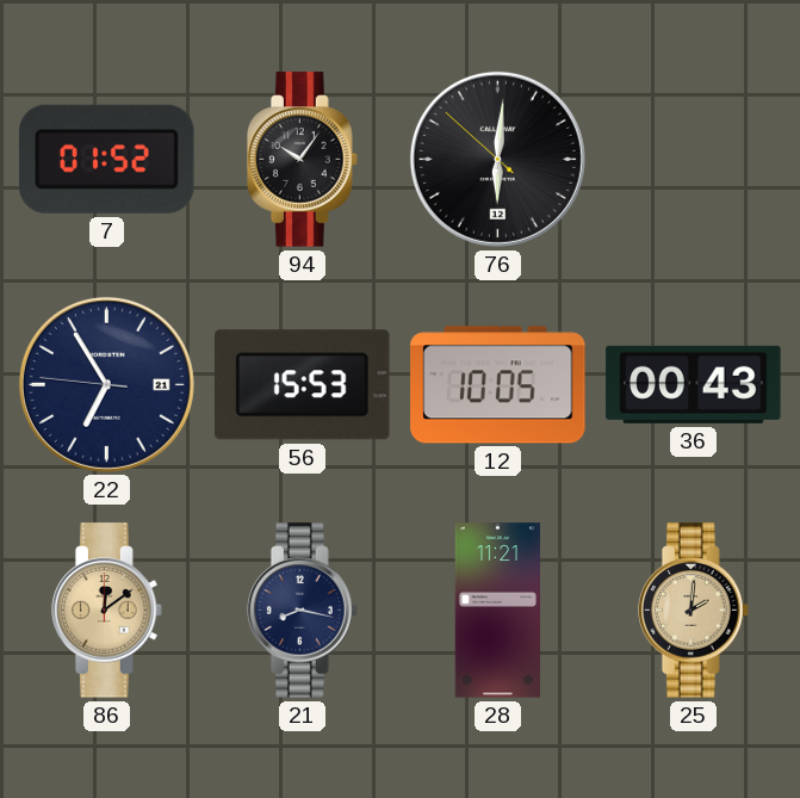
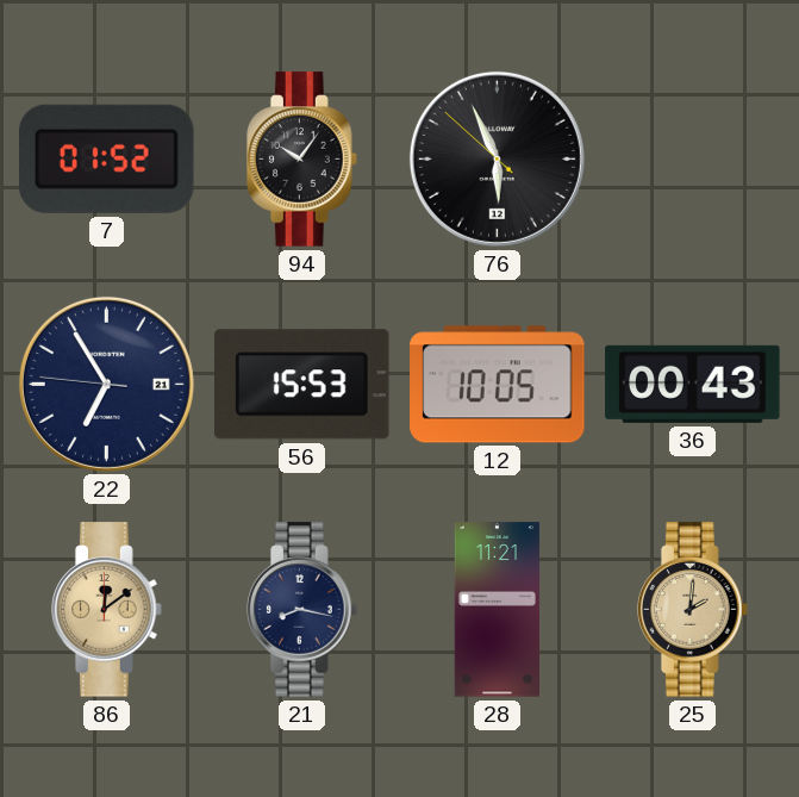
76: 6:00 -> 5:55
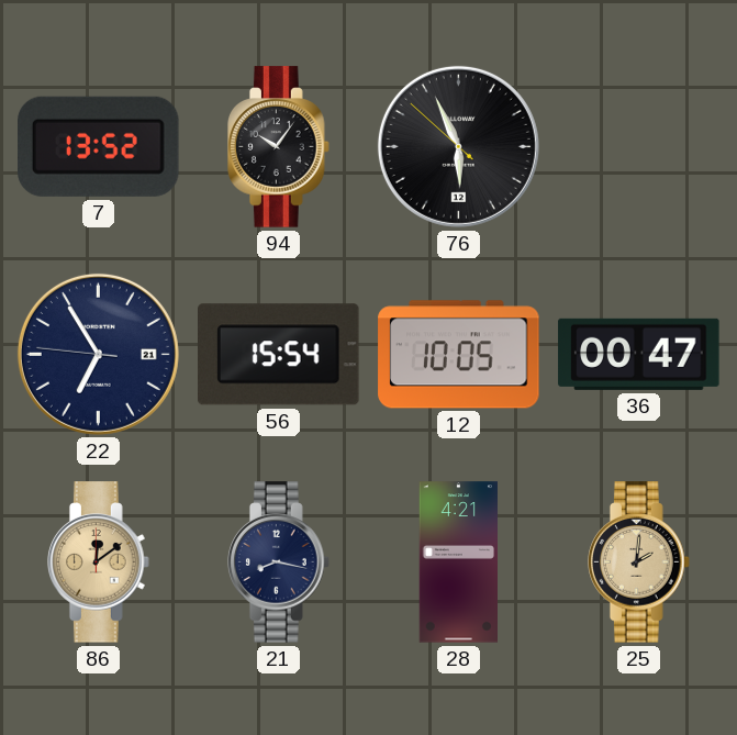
7: 01:52 -> 13:52
56: 15:53 -> 15:54
36: 00:43 -> 00:47
28: 11:21 -> 4:21
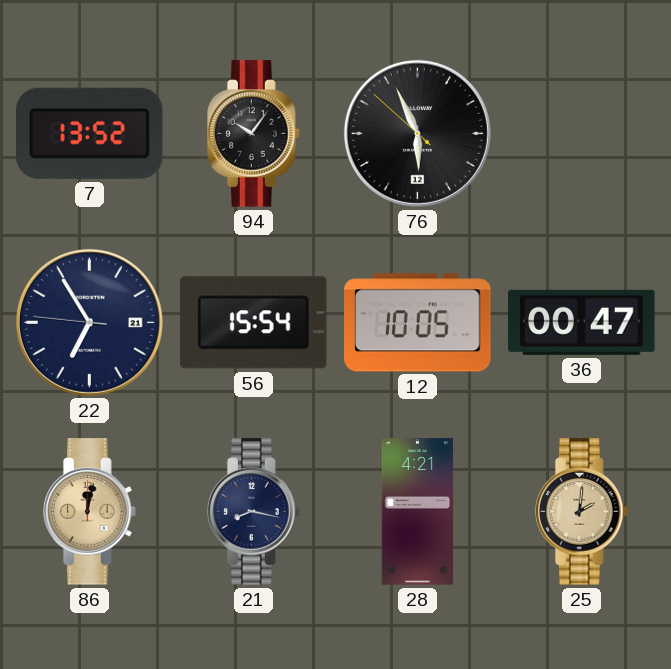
86: 12:09 -> 12:02
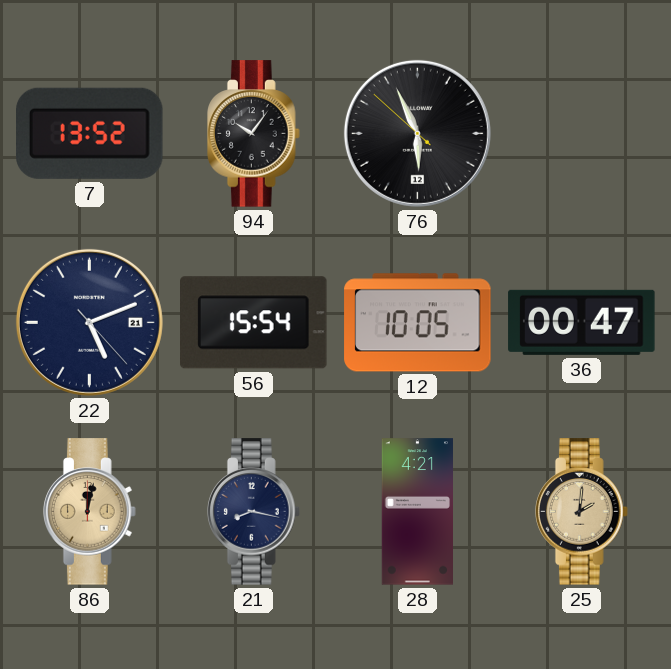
22: 6:54 -> 5:11
